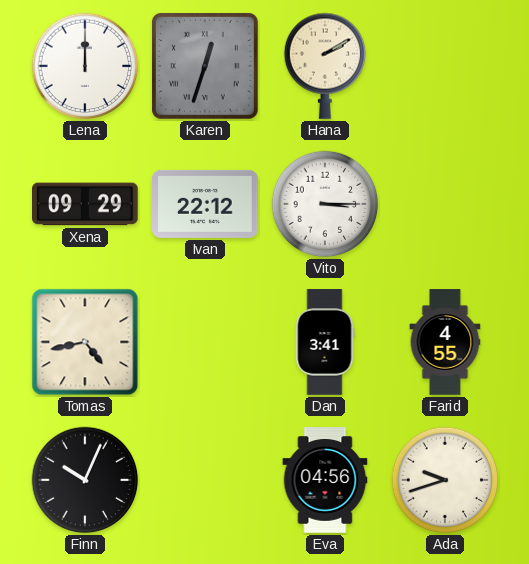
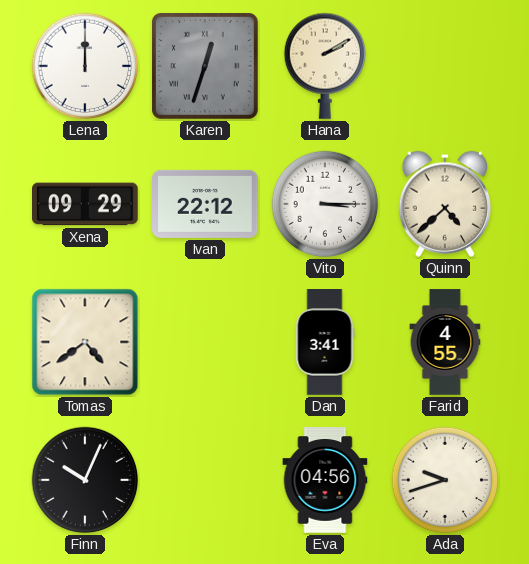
Quinn: none -> 4:38
Tomas: 4:43 -> 4:39
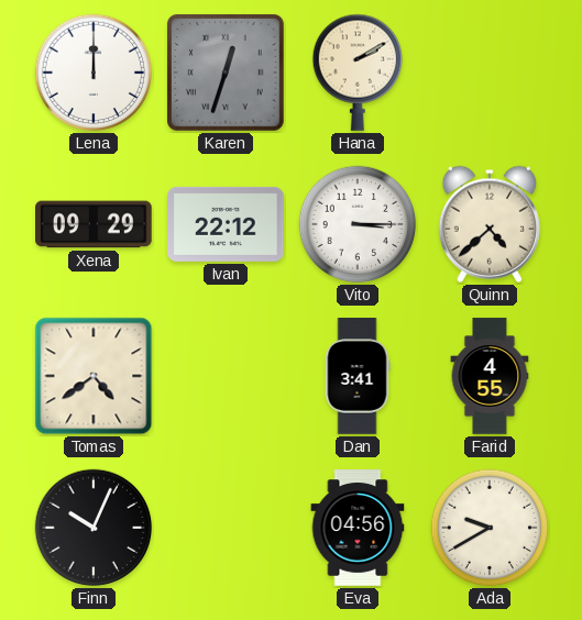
Ada: 9:42 -> 9:40
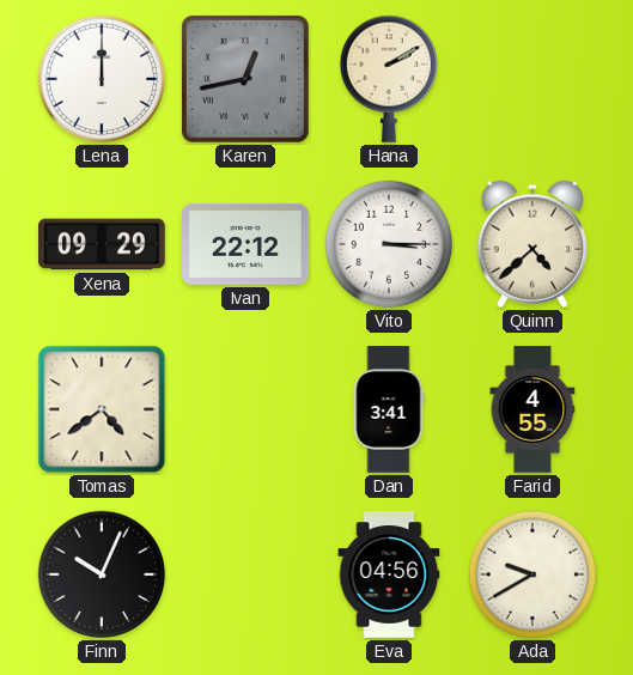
Karen: 12:33 -> 12:43
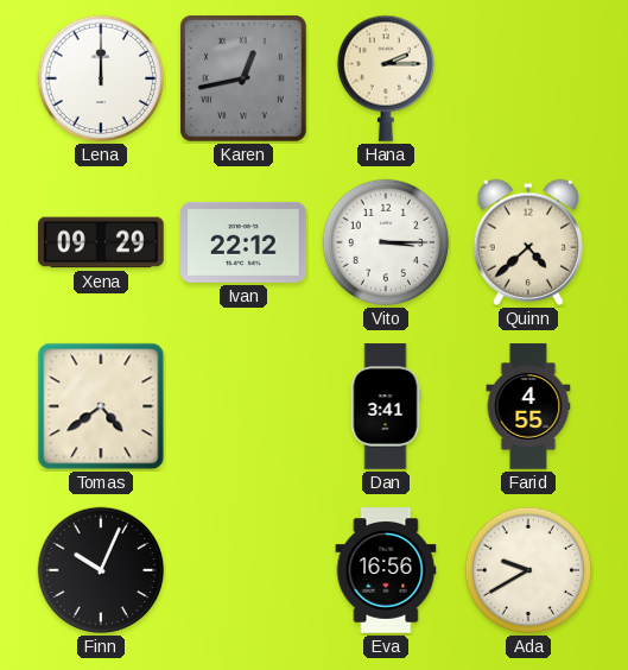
Hana: 2:10 -> 2:15
Eva: 04:56 -> 16:56
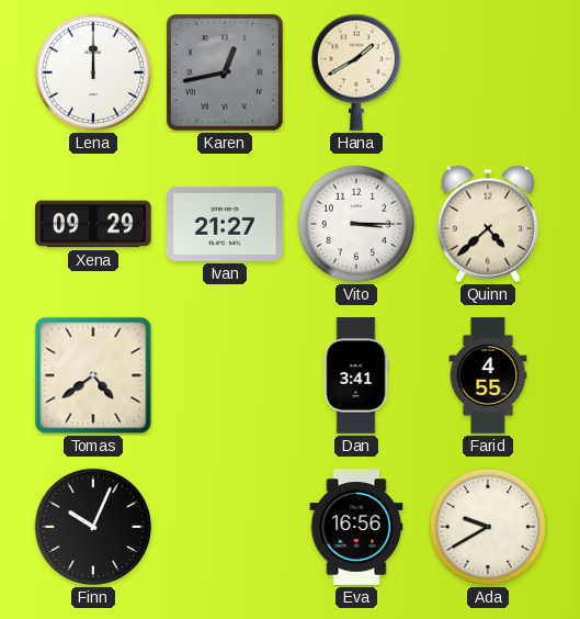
Hana: 2:15 -> 1:40
Ivan: 22:12 -> 21:27
